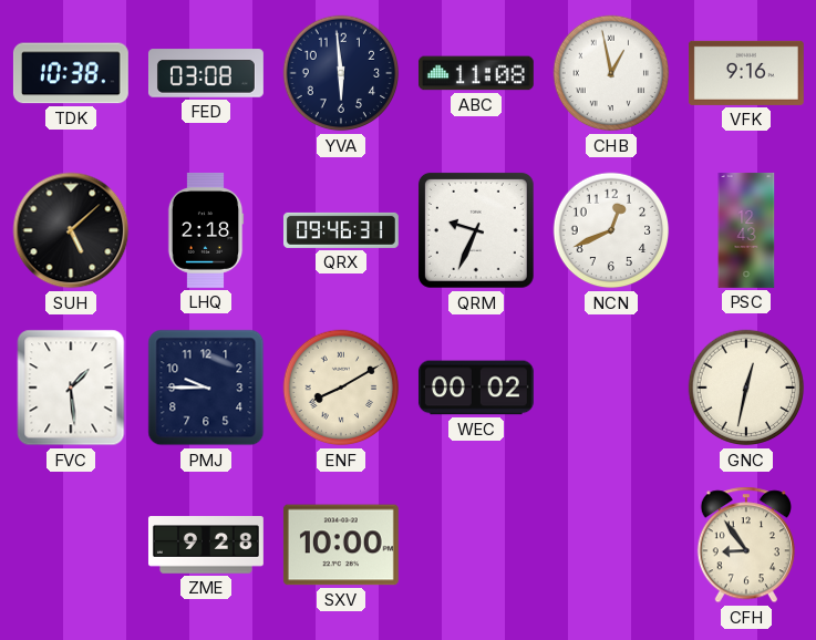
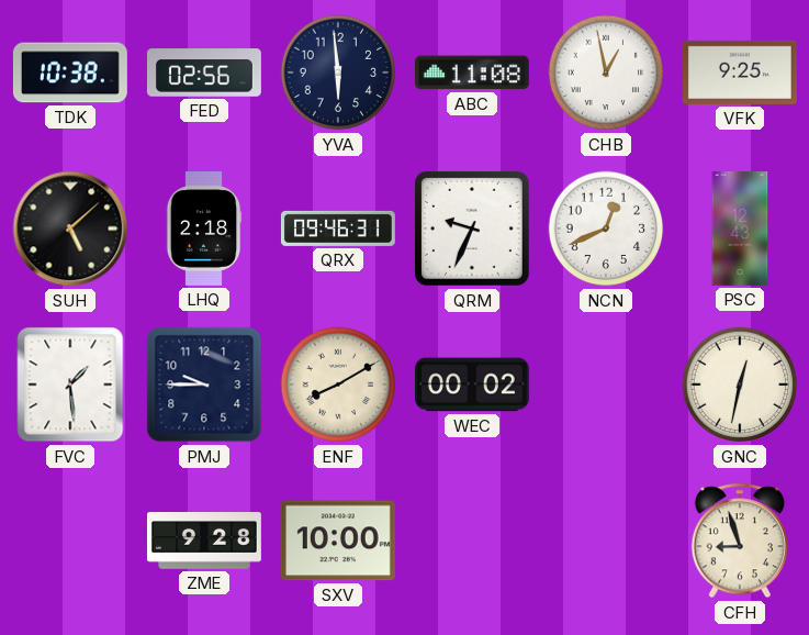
FED: 03:08 -> 02:56
VFK: 9:16 -> 9:25
CFH: 8:54 -> 8:57
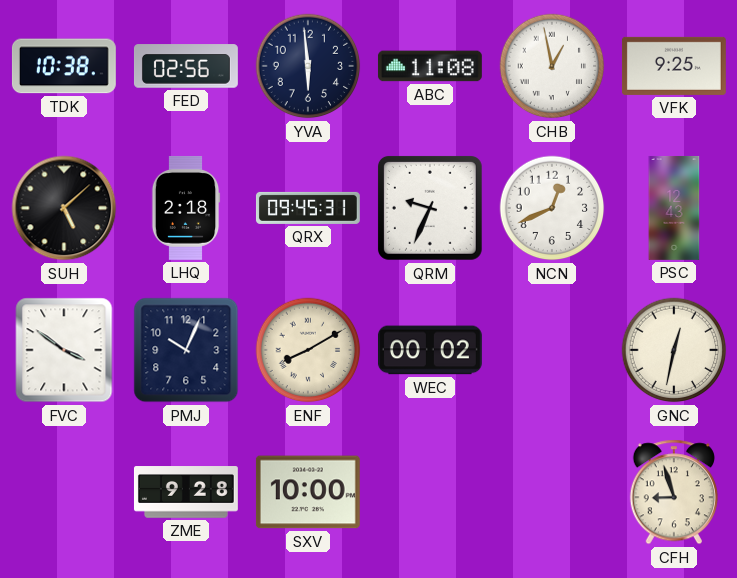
QRX: 09:46 -> 09:45
FVC: 1:29 -> 3:51
PMJ: 9:45 -> 10:04
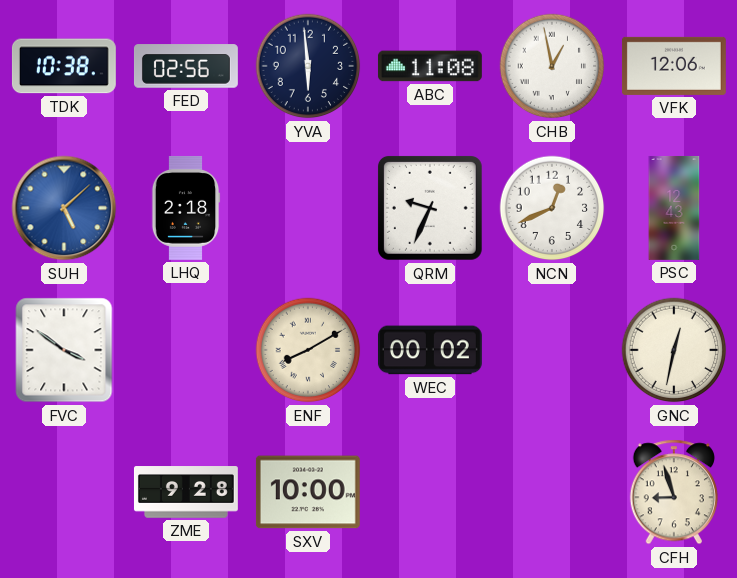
VFK: 9:25 -> 12:06
SUH dial: black -> blue
QRX: 09:45 -> none
PMJ: 10:04 -> none
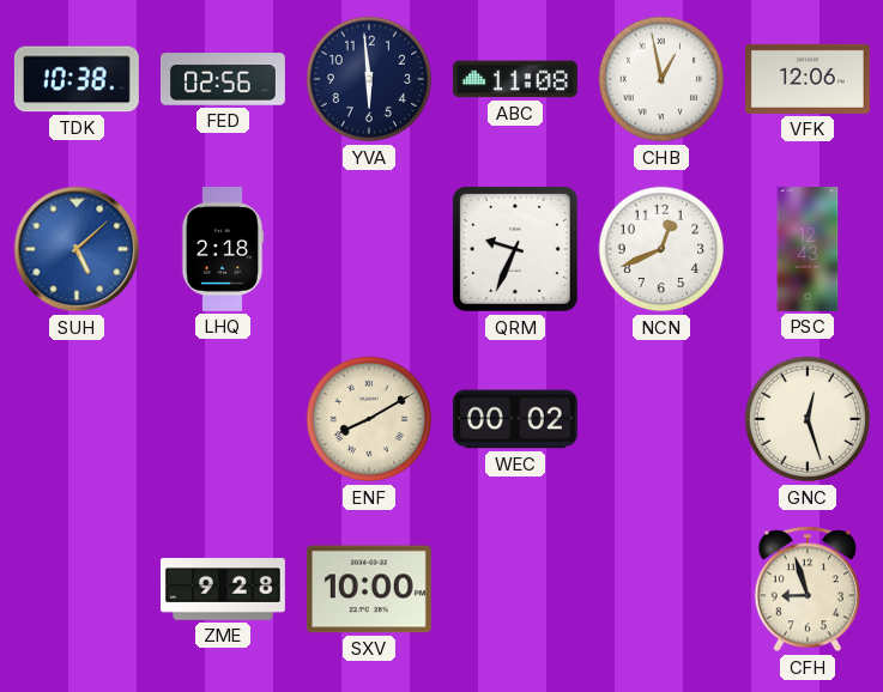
FVC: 3:51 -> none
GNC: 12:32 -> 12:27
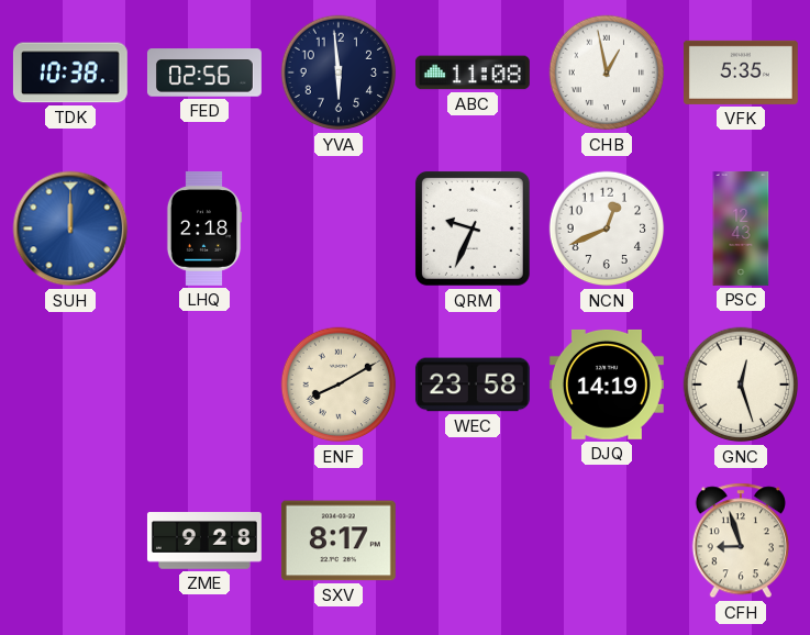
VFK: 12:06 -> 5:35
SUH: 5:08 -> 12:00
WEC: 00:02 -> 23:58
DJQ: none -> 14:19
SXV: 10:00 -> 8:17
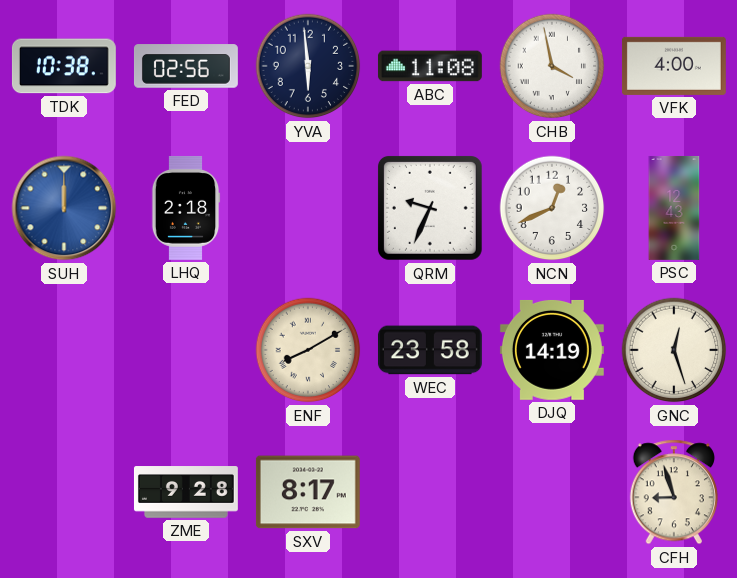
CHB: 12:58 -> 3:58
VFK: 5:35 -> 4:00
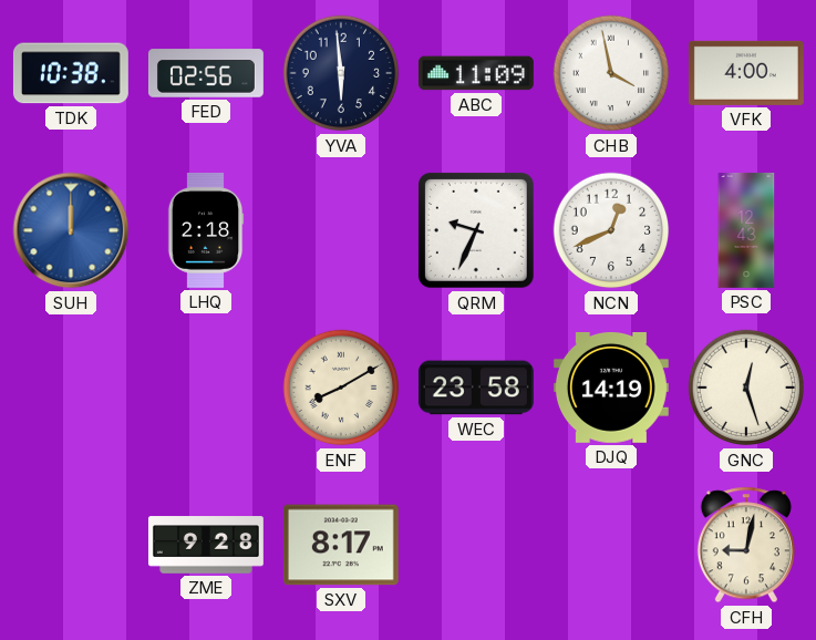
ABC: 11:08 -> 11:09
CFH: 8:57 -> 9:02
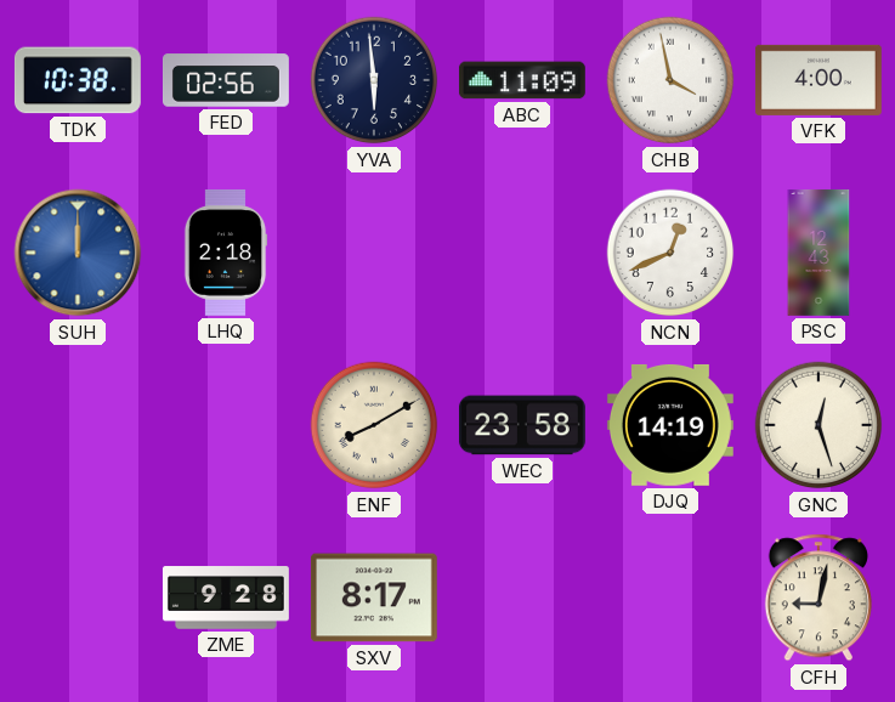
QRM: 9:34 -> none
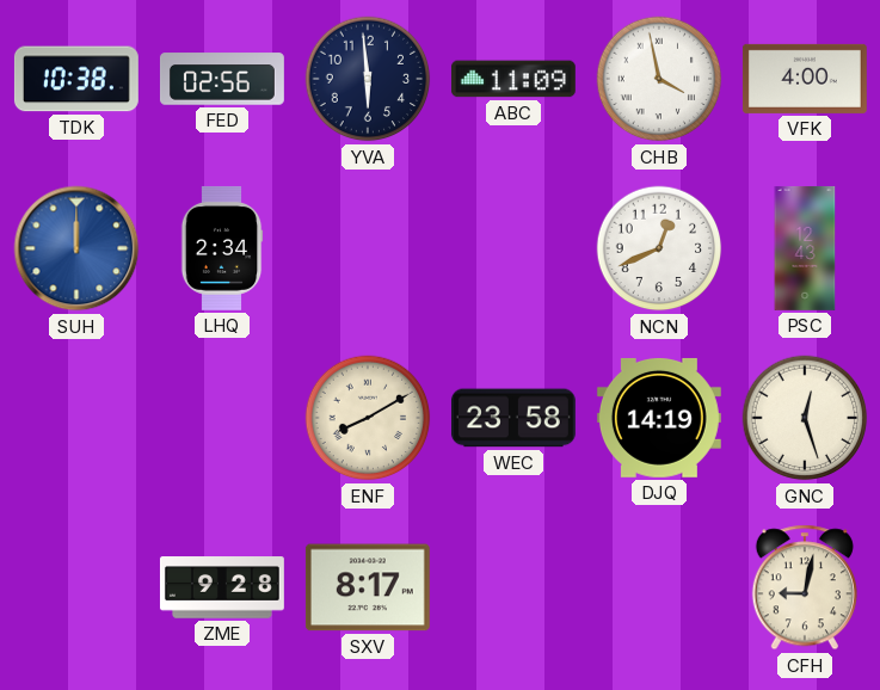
LHQ: 2:18 -> 2:34
